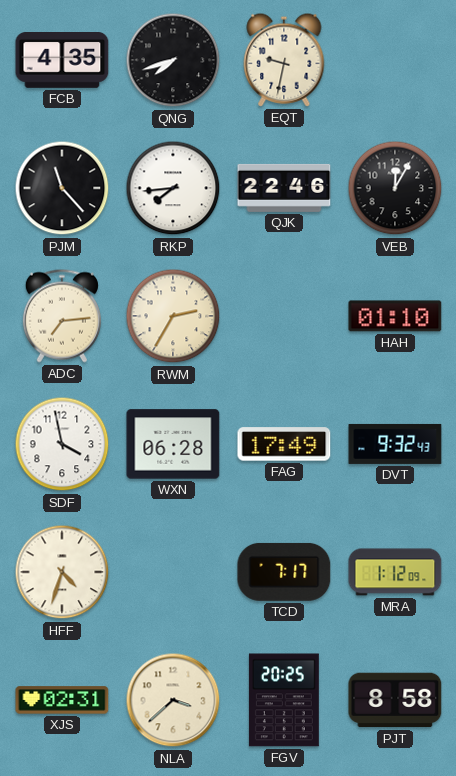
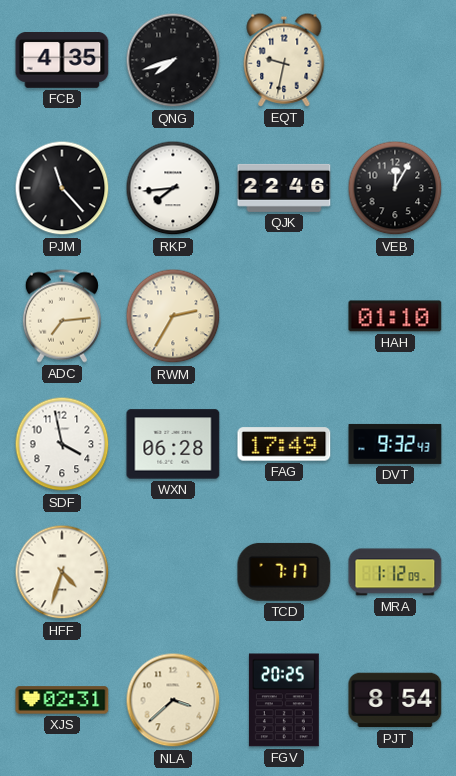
PJT: 8:58 -> 8:54
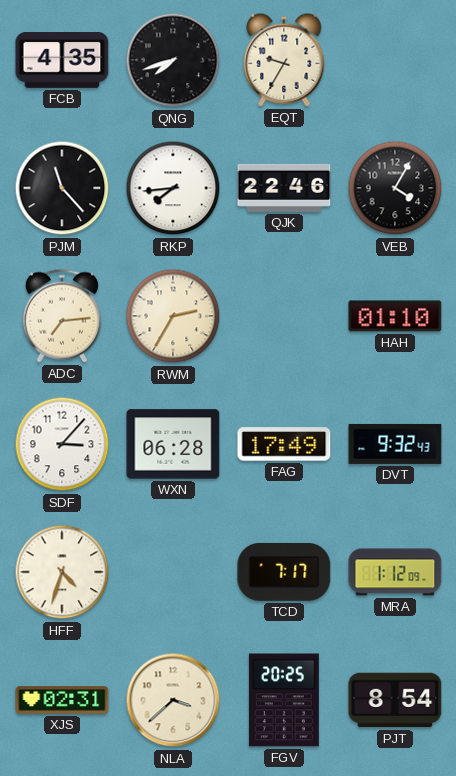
EQT: 9:32 -> 9:35
VEB: 12:05 -> 4:05
SDF: 3:58 -> 3:07
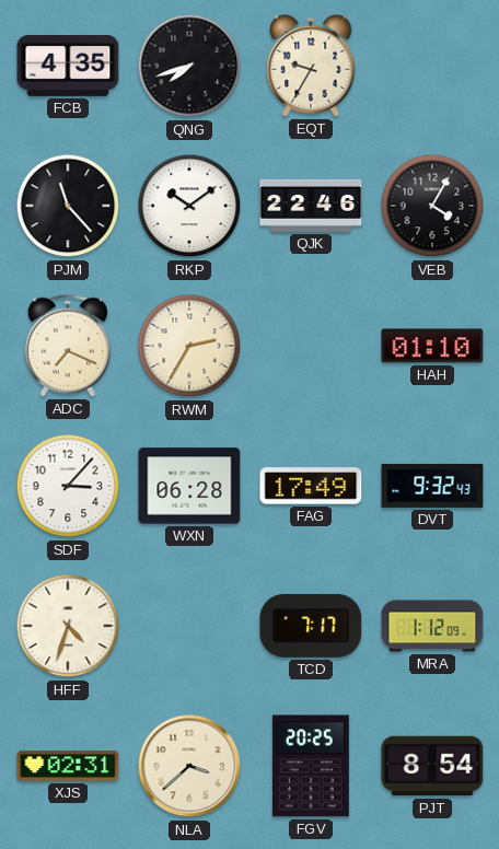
RKP: 7:44 -> 10:09
ADC: 7:14 -> 7:19
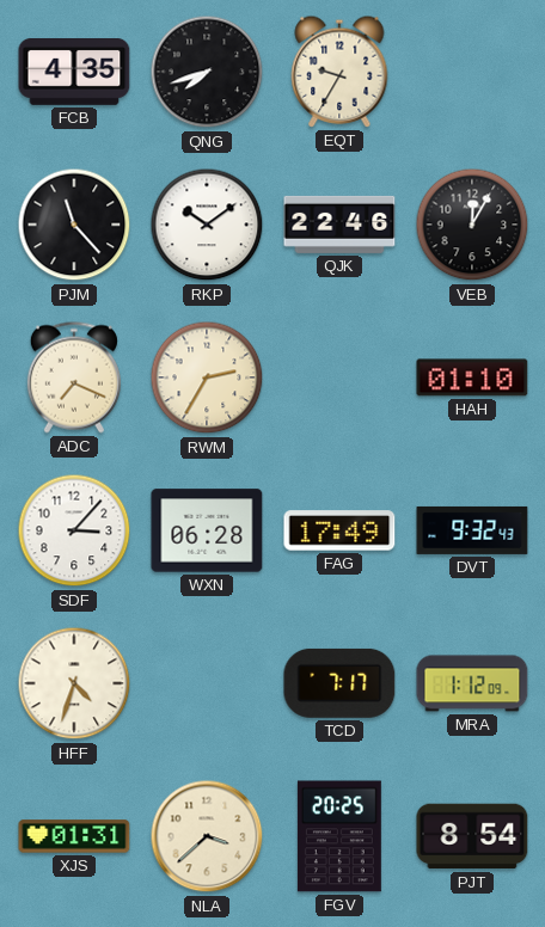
VEB: 4:05 -> 12:05
XJS: 02:31 -> 01:31
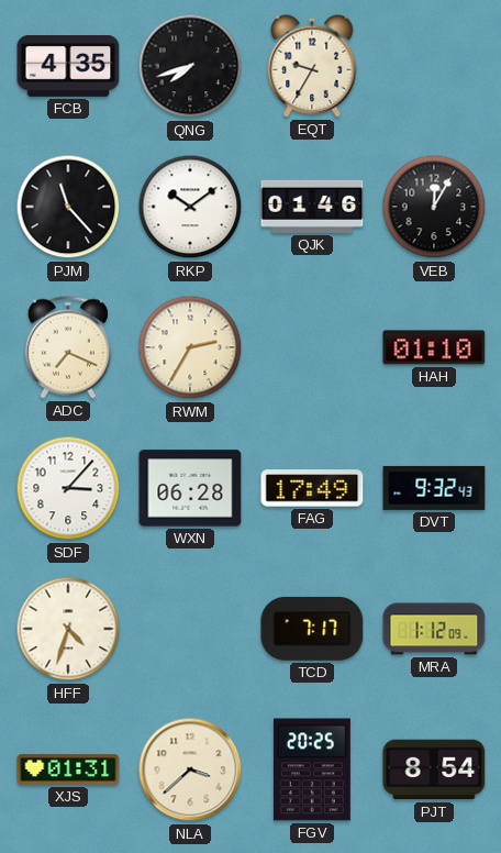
QJK: 22:46 -> 01:46
